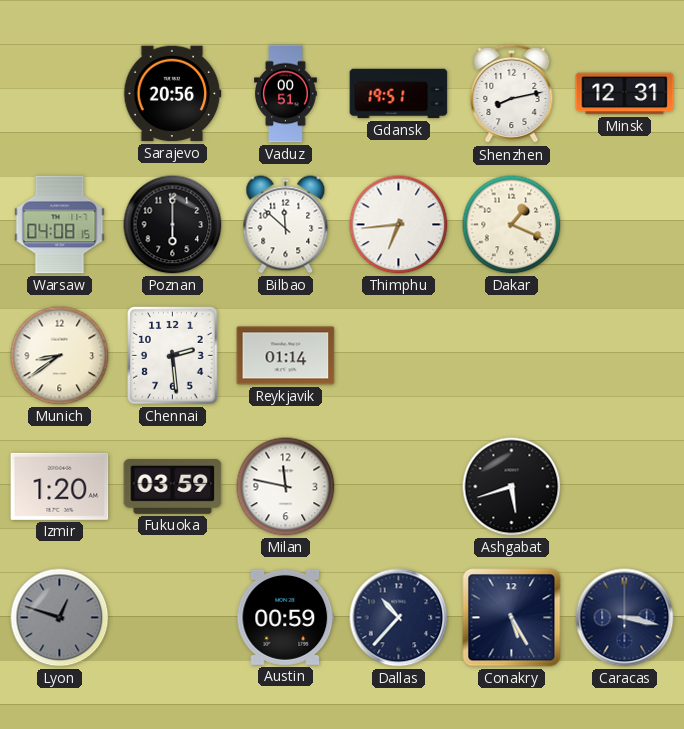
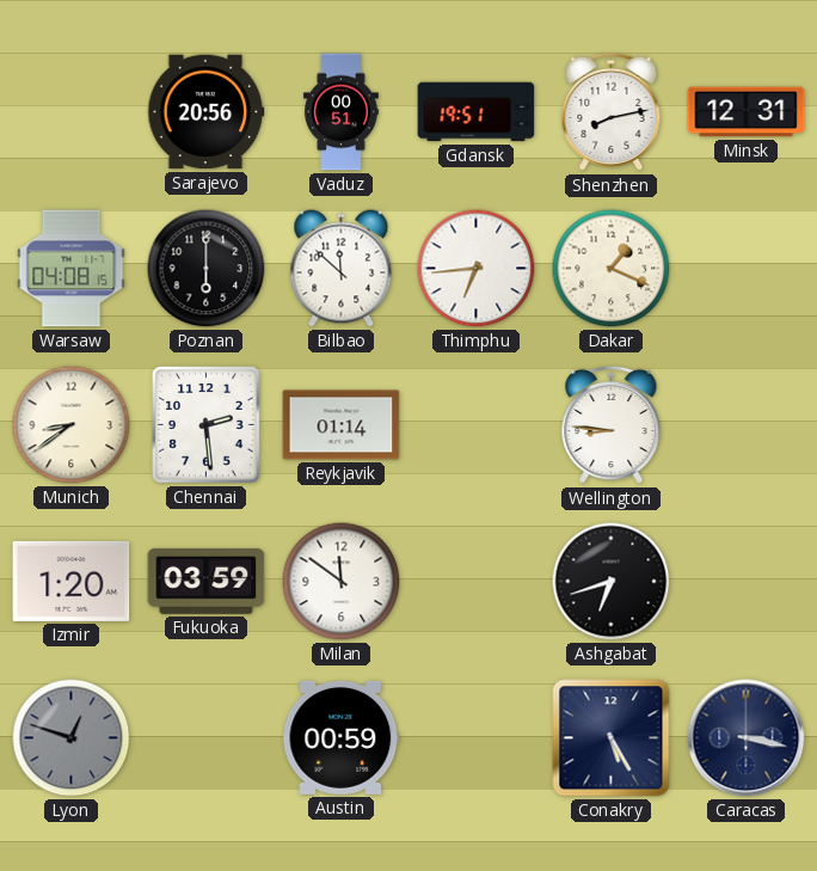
Wellington: none -> 8:46
Milan: 11:47 -> 11:51
Ashgabat: 5:42 -> 6:42
Dallas: 10:37 -> none
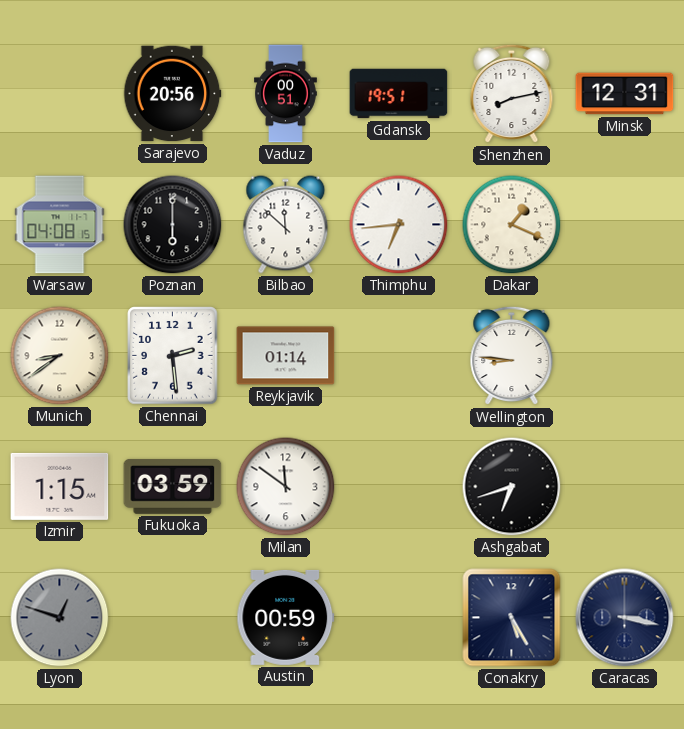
Izmir: 1:20 -> 1:15
